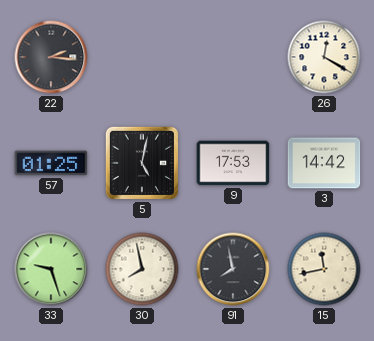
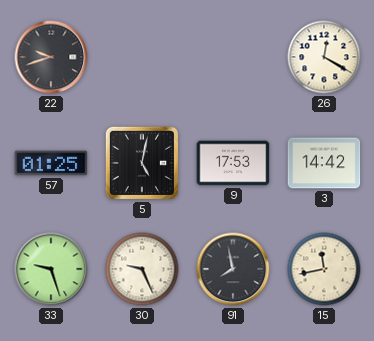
22: 2:16 -> 9:42
30: 7:58 -> 9:26
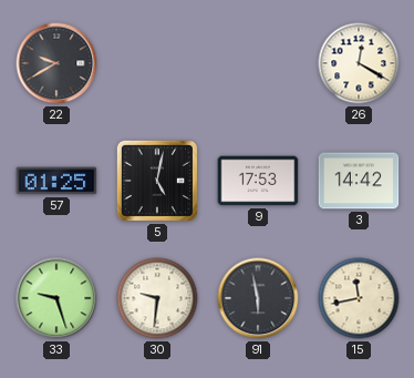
22: 9:42 -> 9:40
30: 9:26 -> 9:31
91: 7:58 -> 5:58
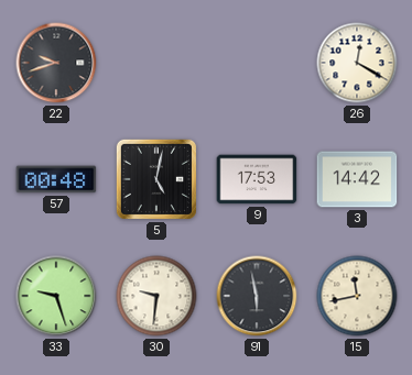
22: 9:40 -> 9:42
57: 01:25 -> 00:48
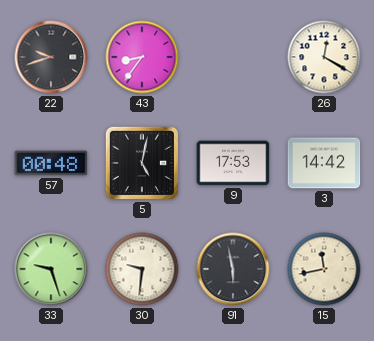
43: none -> 8:36
